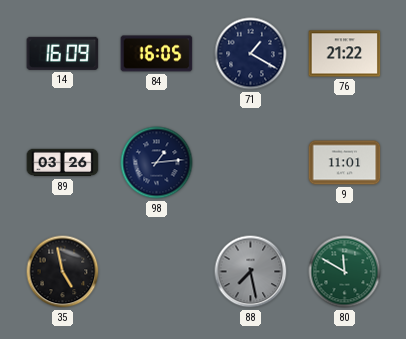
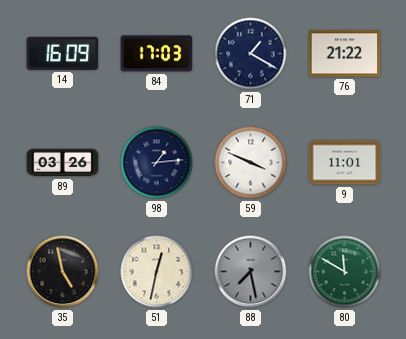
84: 16:05 -> 17:03
59: none -> 3:49
51: none -> 12:32
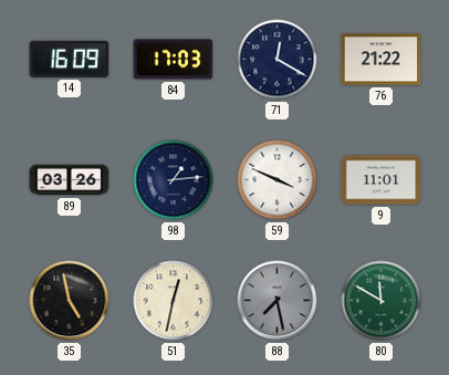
71: 1:20 -> 12:20
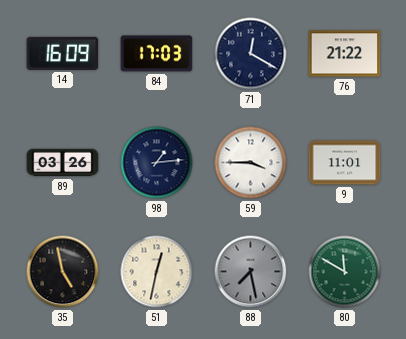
59: 3:49 -> 3:45
